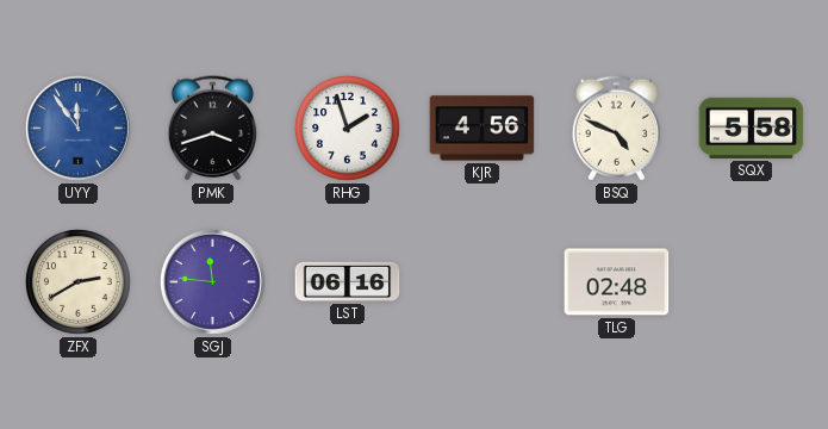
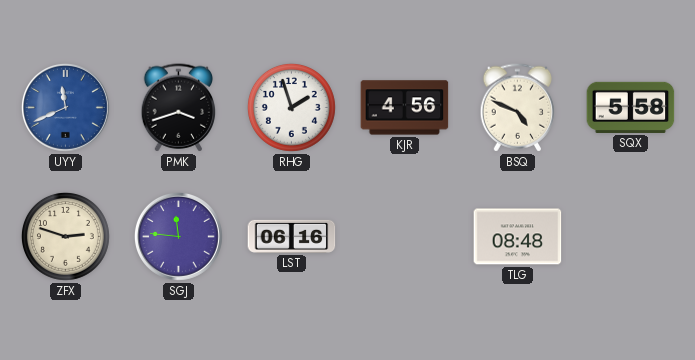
UYY: 11:54 -> 11:41
ZFX: 2:40 -> 2:48
TLG: 02:48 -> 08:48
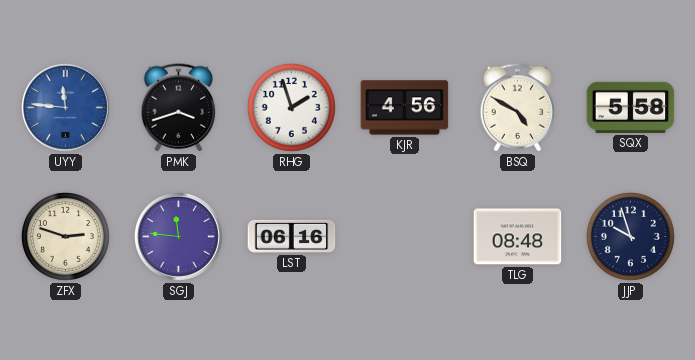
UYY: 11:41 -> 11:46
BSQ: 4:49 -> 4:50
JJP: none -> 9:57
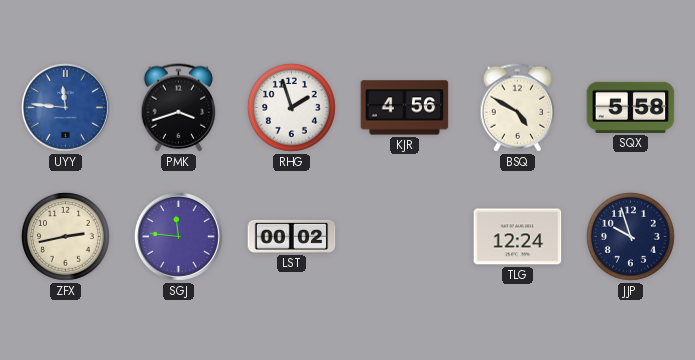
ZFX: 2:48 -> 2:43
LST: 06:16 -> 00:02
TLG: 08:48 -> 12:24
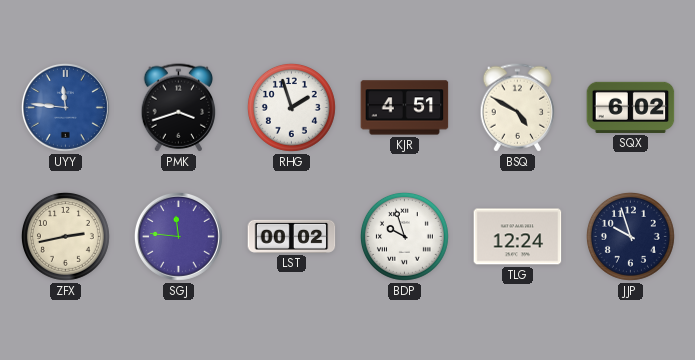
KJR: 4:56 -> 4:51
SQX: 5:58 -> 6:02
BDP: none -> 9:57
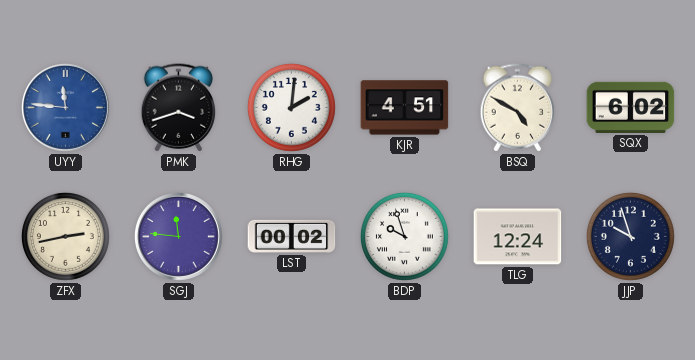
RHG: 1:57 -> 2:01
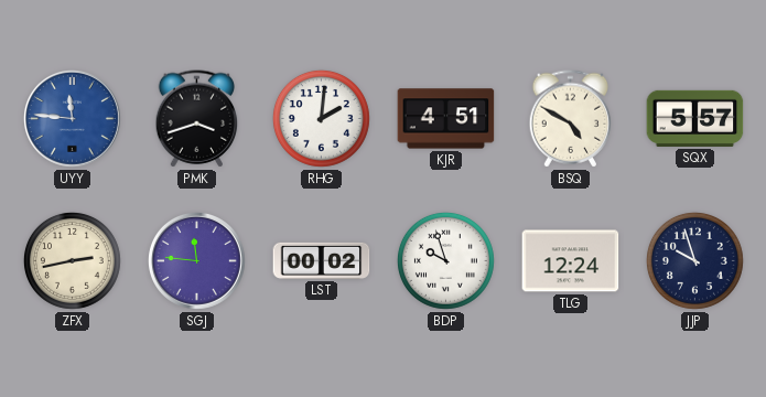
SQX: 6:02 -> 5:57
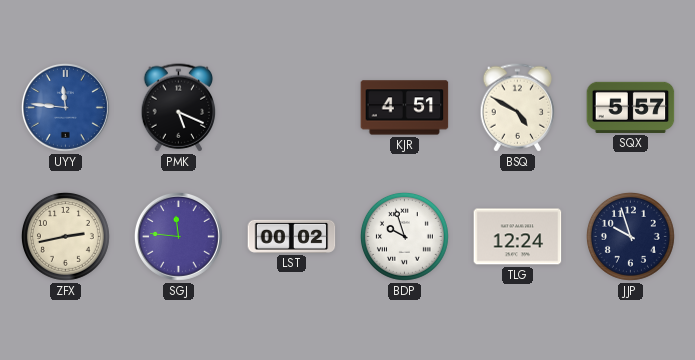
PMK: 3:42 -> 5:19
RHG: 2:01 -> none
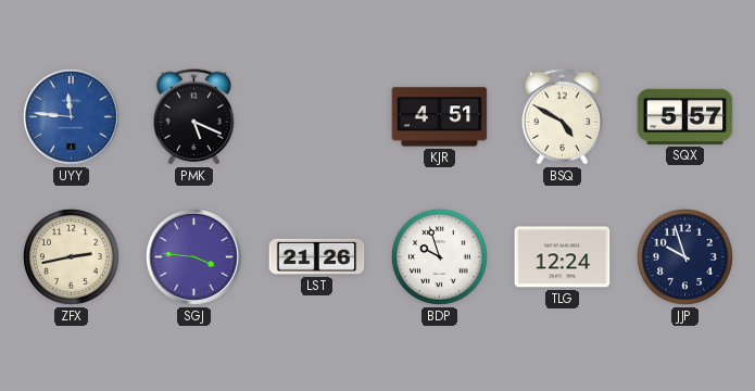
SGJ: 11:46 -> 3:46
LST: 00:02 -> 21:26
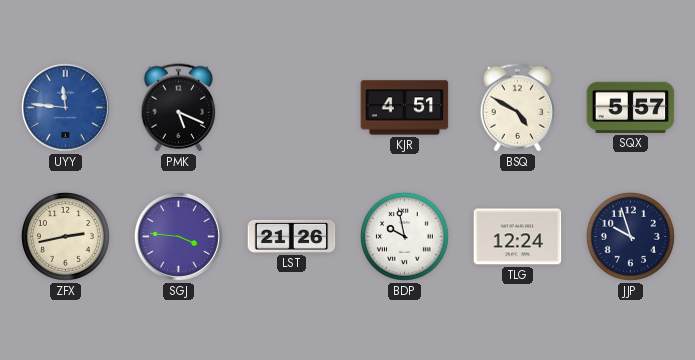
BDP: 9:57 -> 9:58
